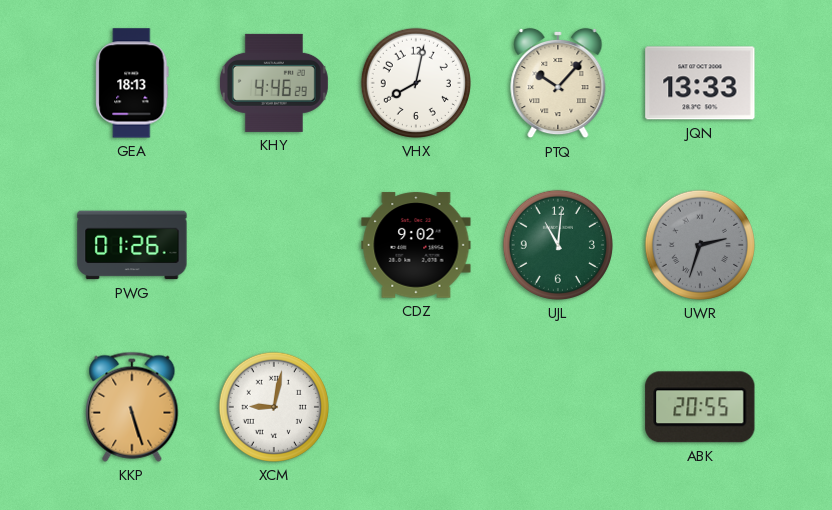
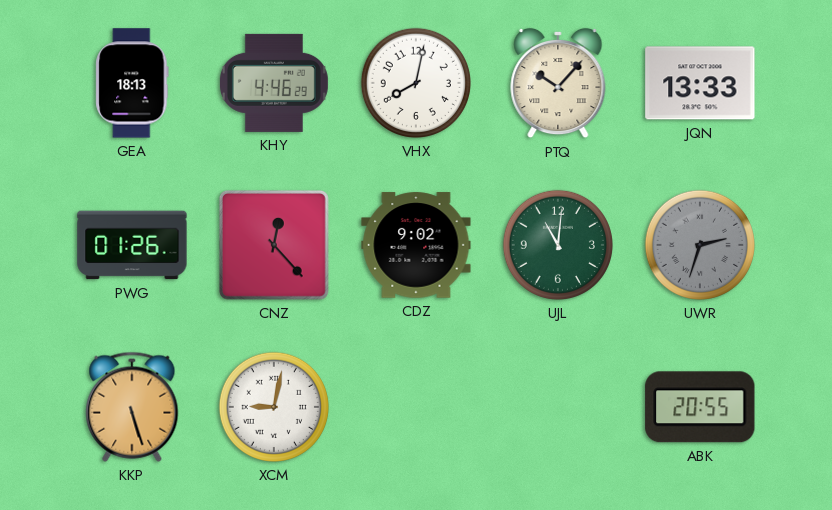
CNZ: none -> 12:23
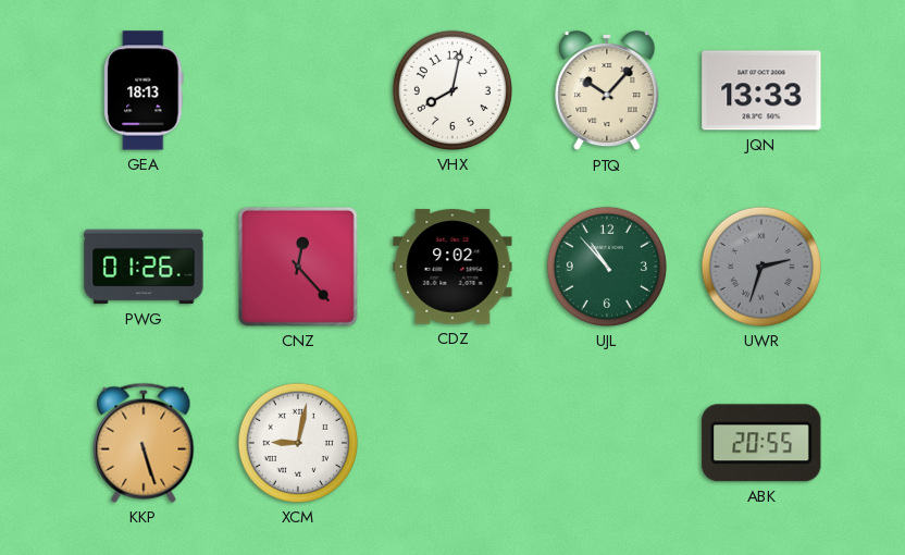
KHY: 4:46 -> none
UJL: 11:01 -> 10:53
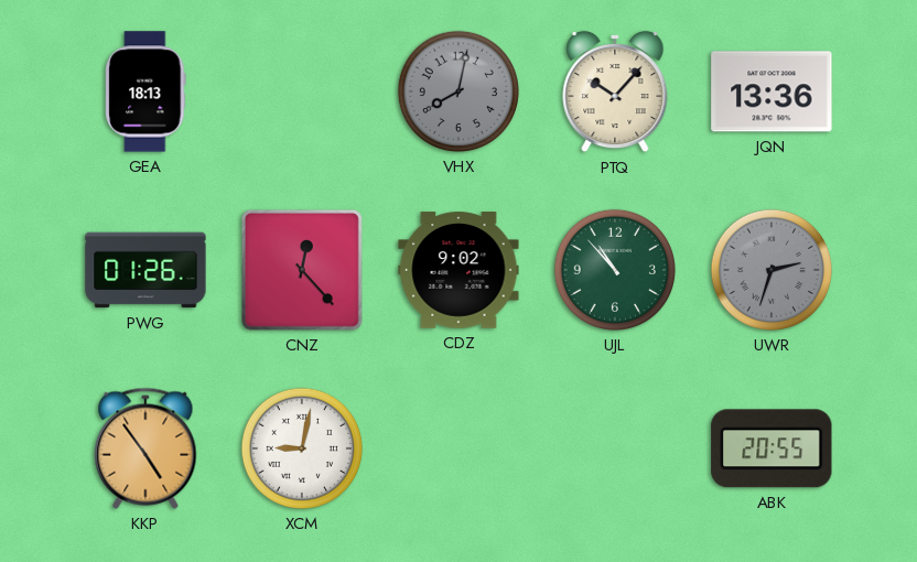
VHX dial: white -> grey
JQN: 13:33 -> 13:36
KKP: 5:27 -> 4:54
